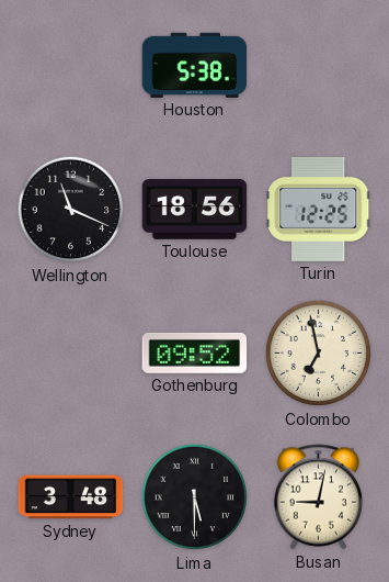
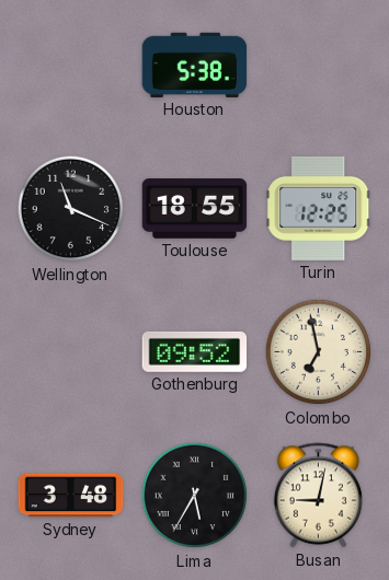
Toulouse: 18:56 -> 18:55
Lima: 5:30 -> 5:35
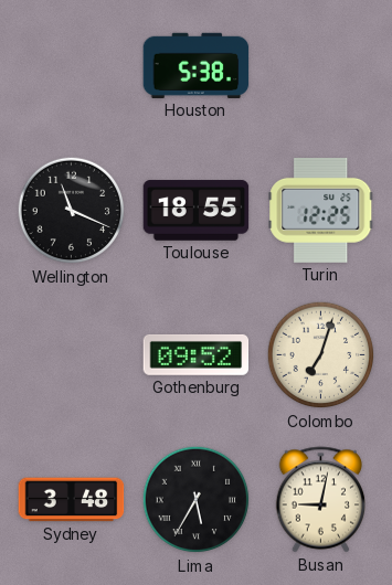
Colombo: 6:58 -> 7:03
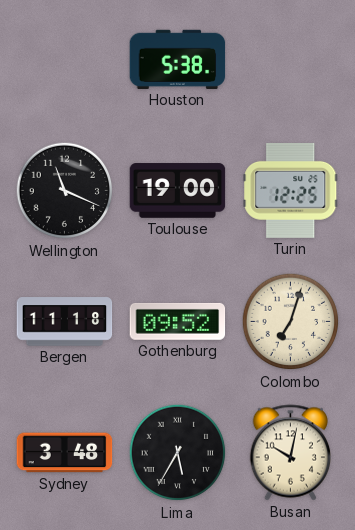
Toulouse: 18:55 -> 19:00
Bergen: none -> 11:18
Busan: 9:02 -> 10:02
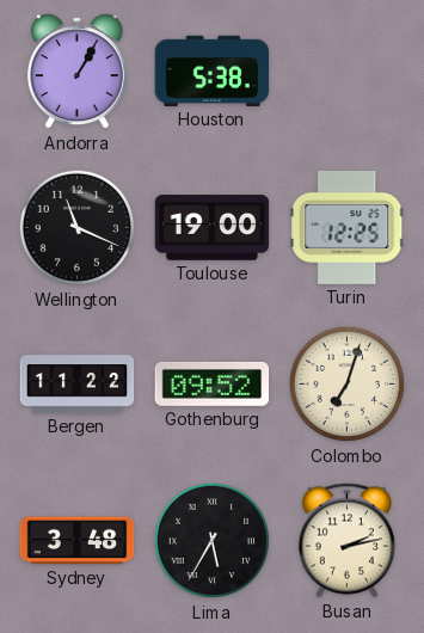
Andorra: none -> 1:05
Bergen: 11:18 -> 11:22
Busan: 10:02 -> 2:13
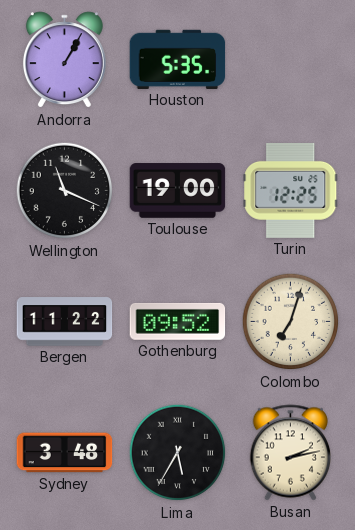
Houston: 5:38 -> 5:35
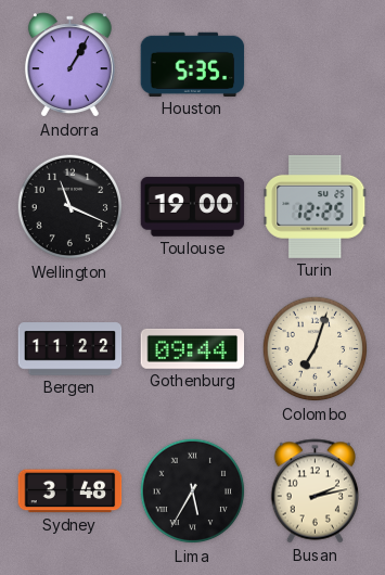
Gothenburg: 09:52 -> 09:44
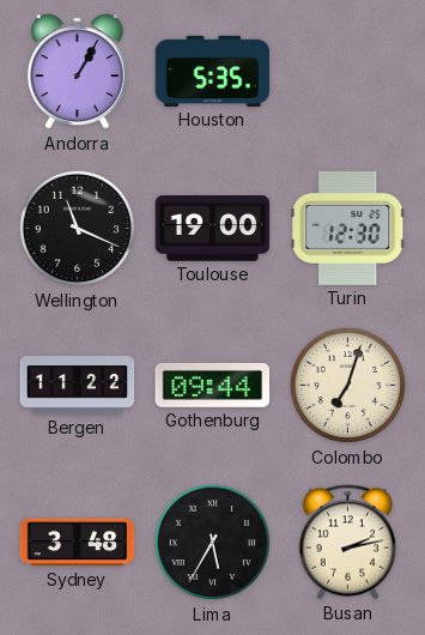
Turin: 12:25 -> 12:30
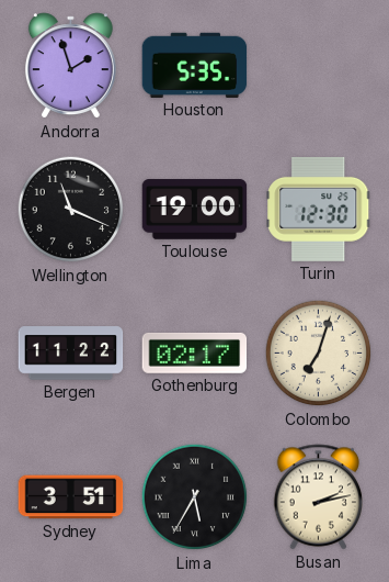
Andorra: 1:05 -> 1:57
Gothenburg: 09:44 -> 02:17
Sydney: 3:48 -> 3:51
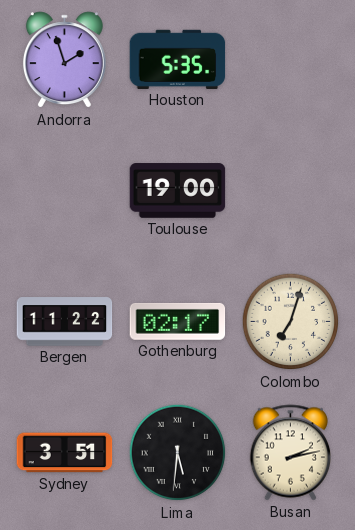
Wellington: 11:19 -> none
Turin: 12:30 -> none
Lima: 5:35 -> 5:31
